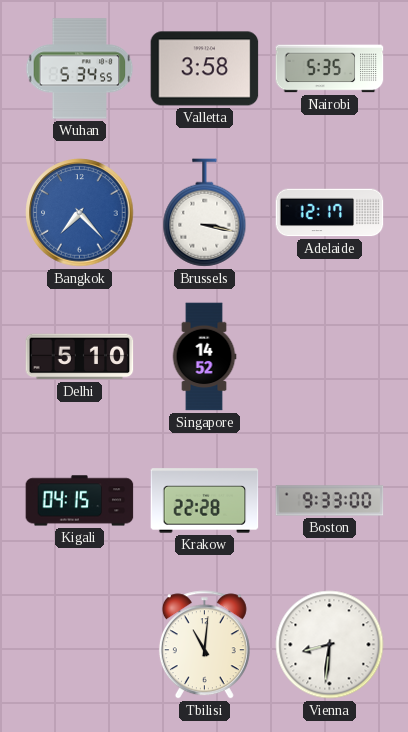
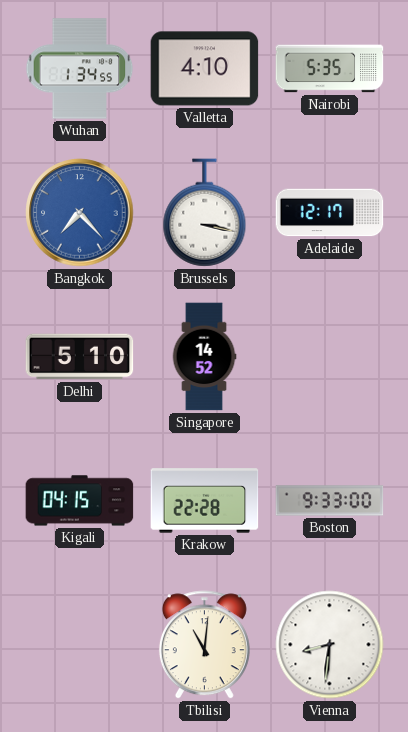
Wuhan: 5:34 -> 1:34
Valletta: 3:58 -> 4:10
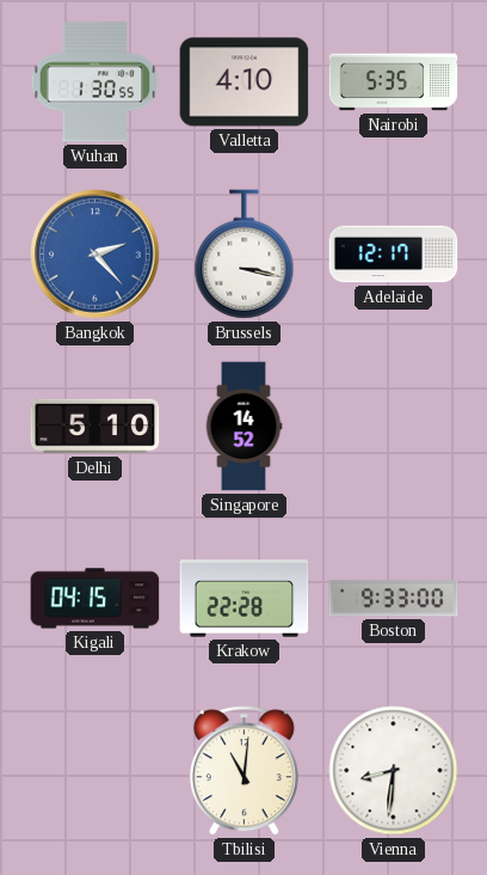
Wuhan: 1:34 -> 1:30
Bangkok: 7:23 -> 2:23
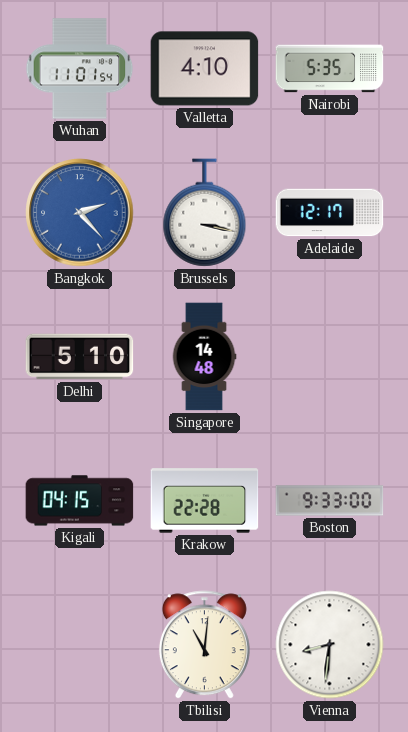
Wuhan: 1:30 -> 11:01
Singapore: 14:52 -> 14:48
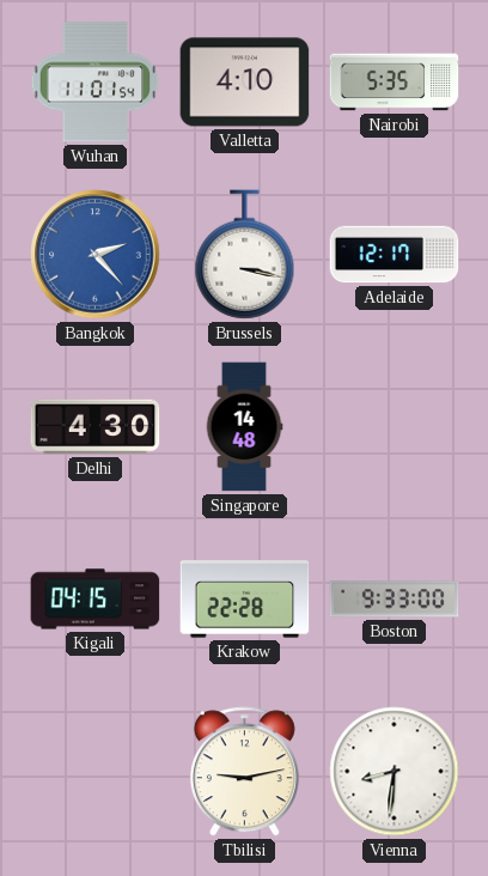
Delhi: 5:10 -> 4:30
Tbilisi: 11:01 -> 9:13
